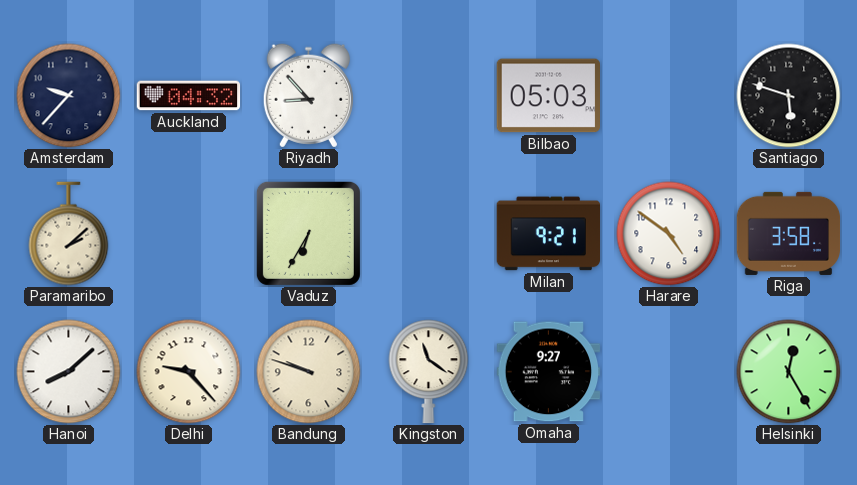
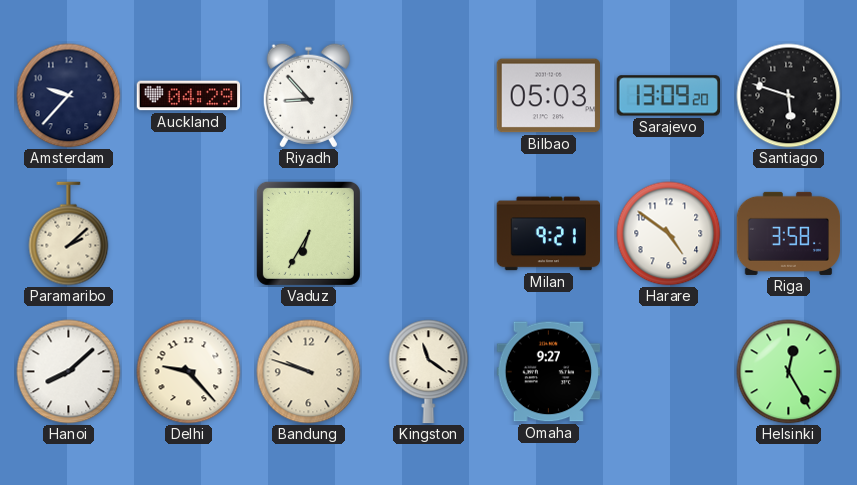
Auckland: 04:32 -> 04:29
Sarajevo: none -> 13:09
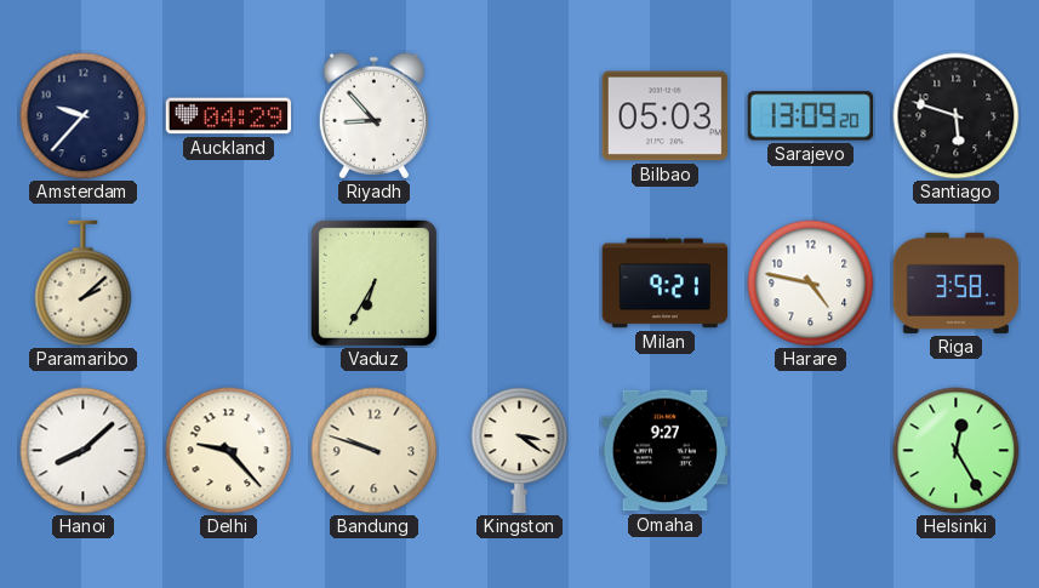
Harare: 4:51 -> 4:47
Kingston: 11:21 -> 3:21
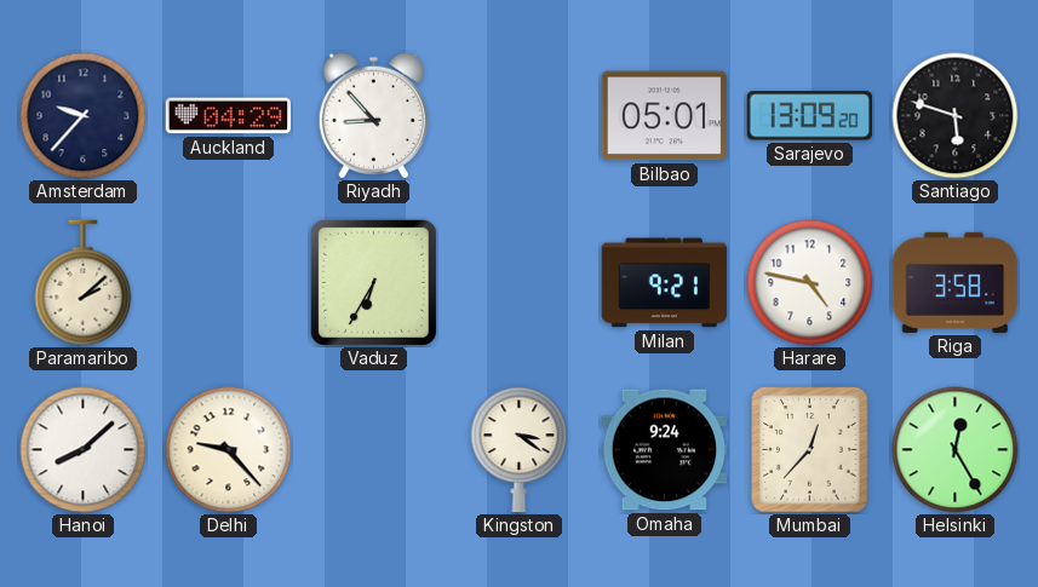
Bilbao: 05:03 -> 05:01
Bandung: 9:48 -> none
Omaha: 9:27 -> 9:24
Mumbai: none -> 12:37
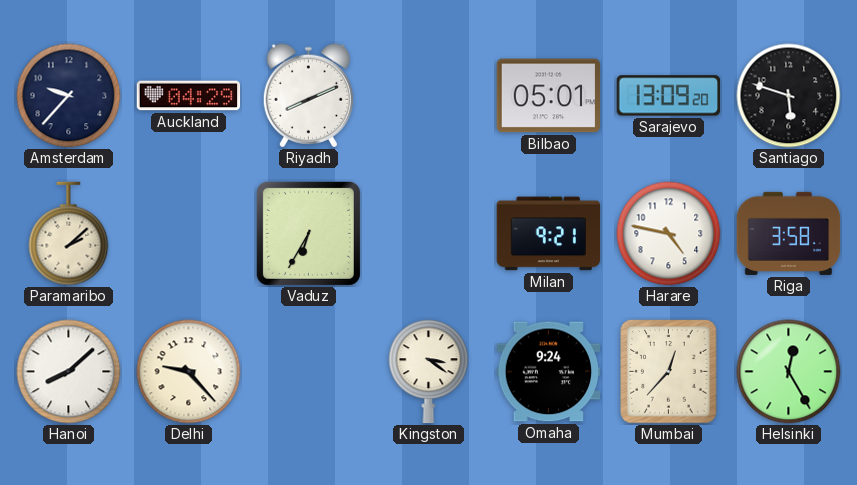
Riyadh: 8:53 -> 8:11
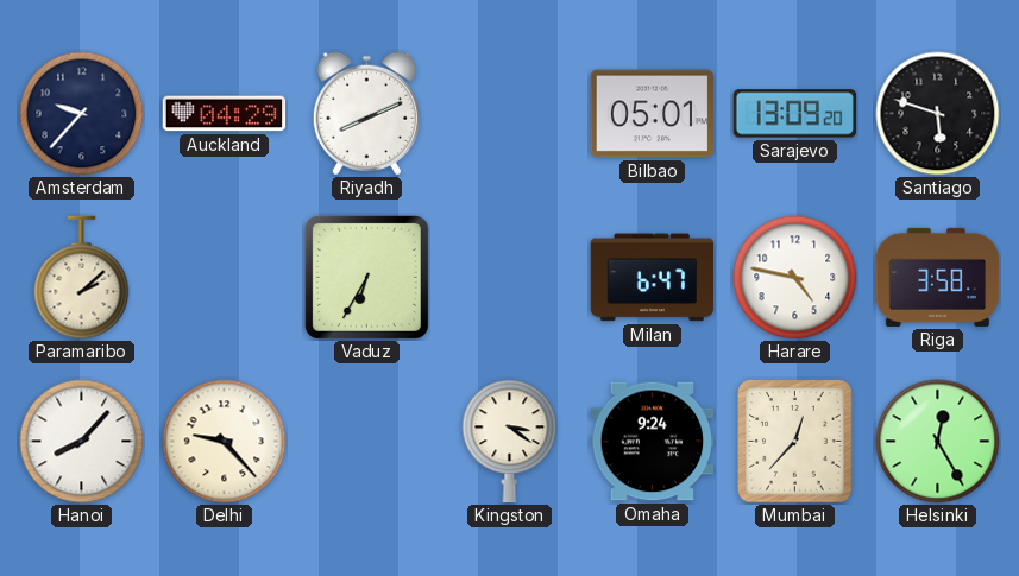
Milan: 9:21 -> 6:47
Hanoi: 8:08 -> 8:07
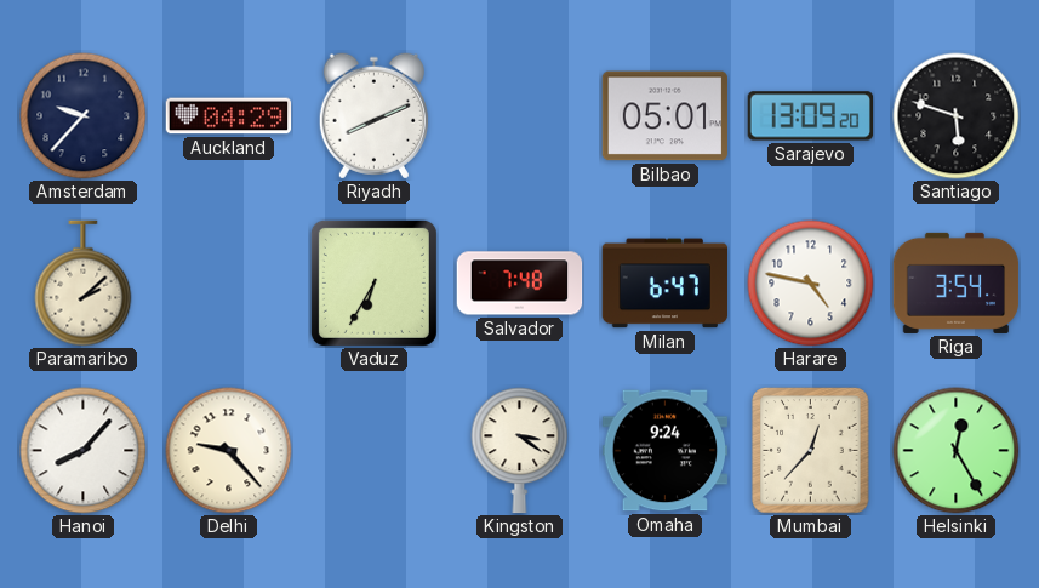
Salvador: none -> 7:48
Riga: 3:58 -> 3:54
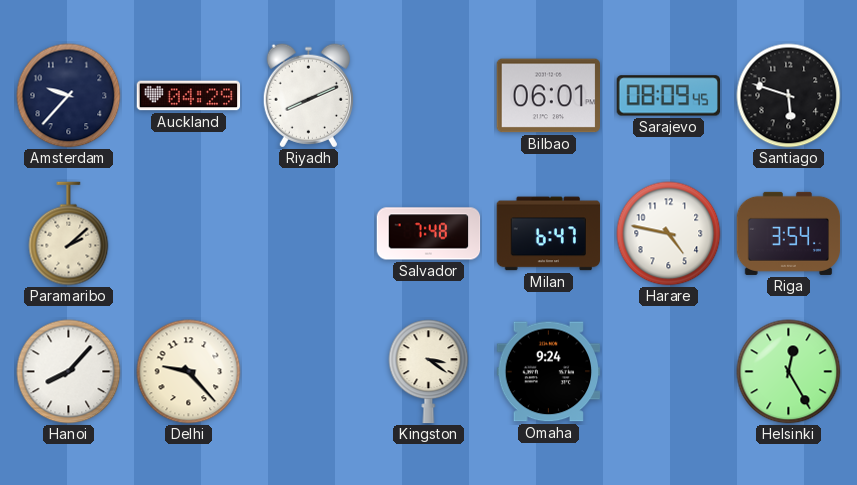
Bilbao: 05:01 -> 06:01
Sarajevo: 13:09 -> 08:09
Vaduz: 6:35 -> none
Mumbai: 12:37 -> none
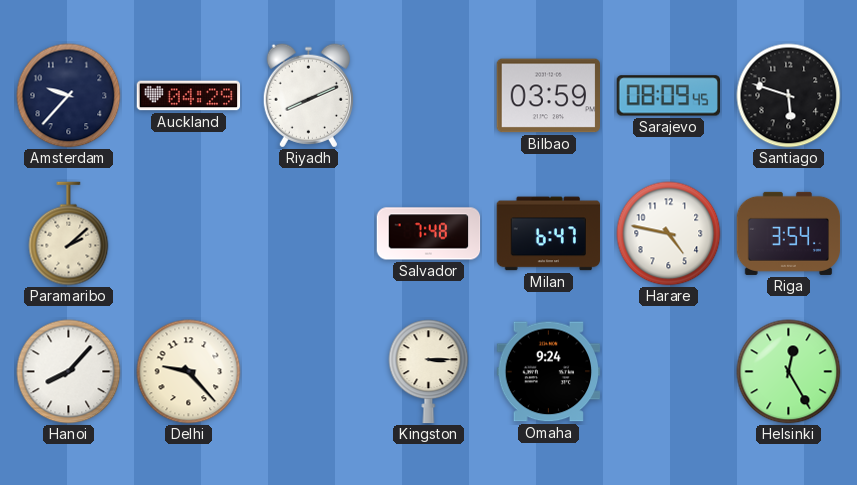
Bilbao: 06:01 -> 03:59
Kingston: 3:21 -> 3:15
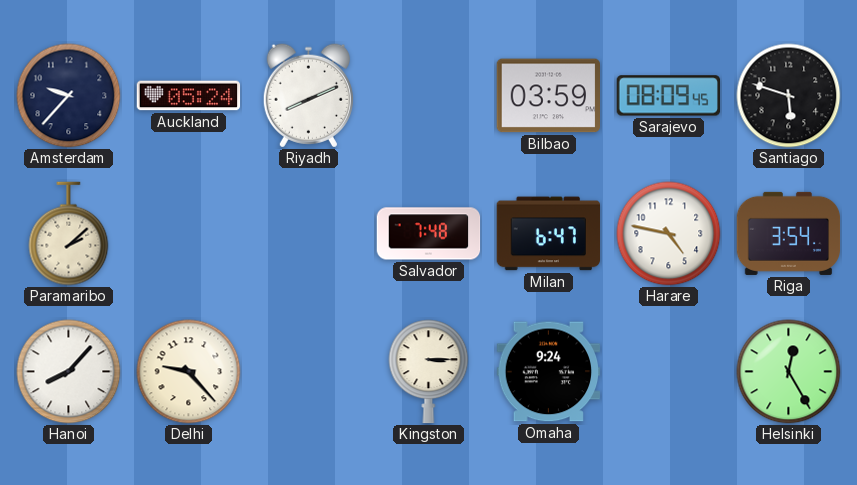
Auckland: 04:29 -> 05:24
